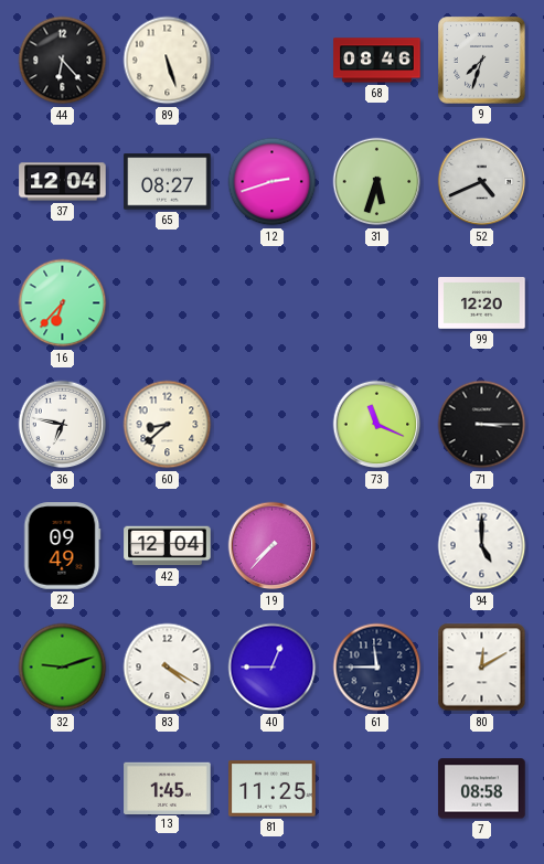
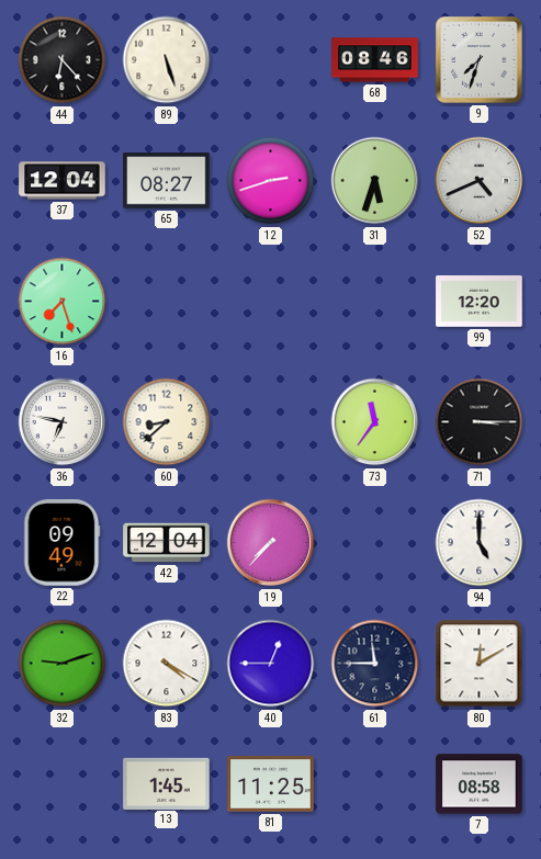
16: 6:37 -> 7:27
73: 11:19 -> 11:36
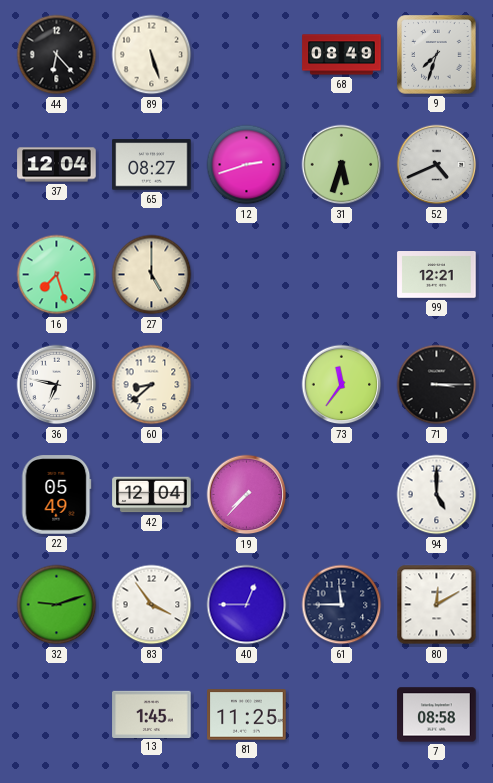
68: 08:46 -> 08:49
27: none -> 5:00
99: 12:20 -> 12:21
22: 09:49 -> 05:49
83: 4:20 -> 3:54
